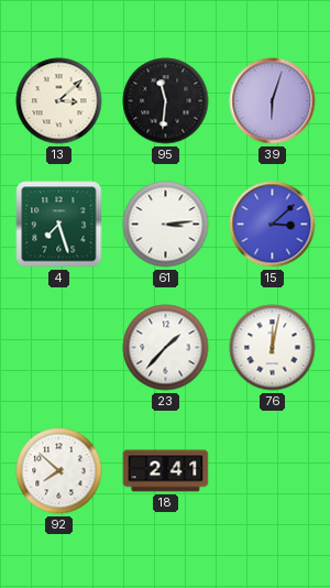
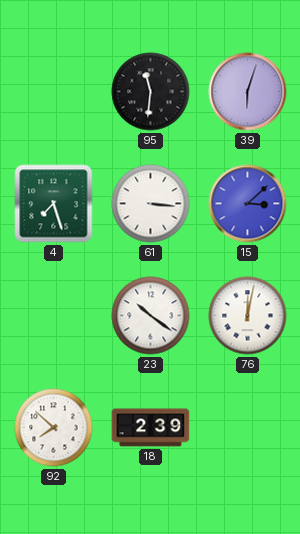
13: 3:08 -> none
61: 3:14 -> 3:16
23: 1:37 -> 10:21
18: 2:41 -> 2:39
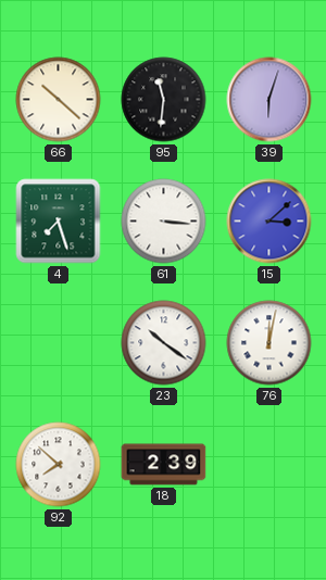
66: none -> 10:22
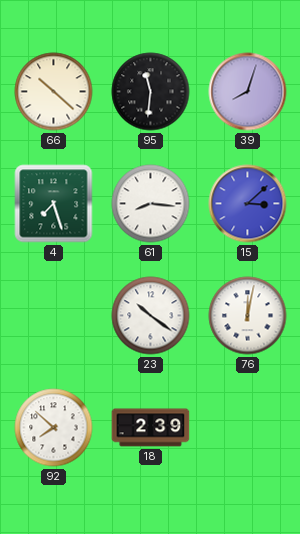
39: 6:03 -> 8:03
61: 3:16 -> 8:16
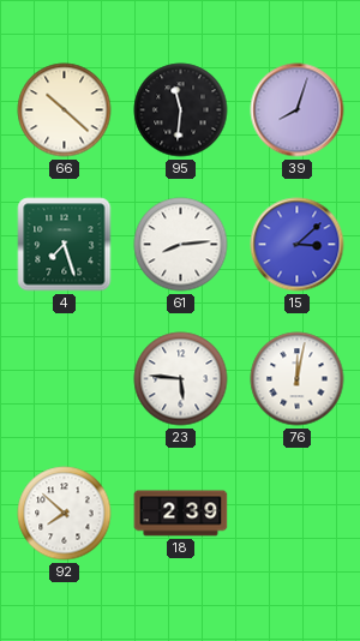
61: 8:16 -> 8:14
23: 10:21 -> 5:46
